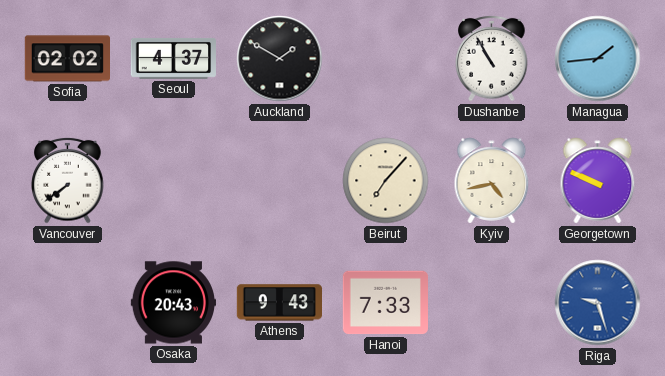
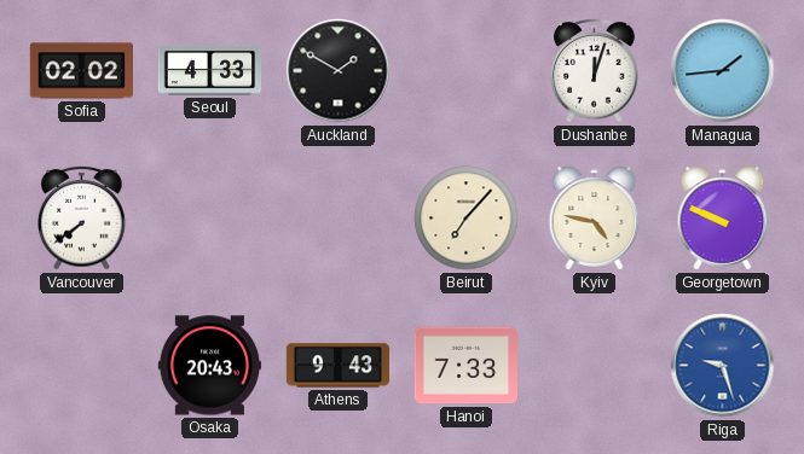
Seoul: 4:37 -> 4:33
Dushanbe: 10:55 -> 12:03
Kyiv: 4:43 -> 4:47
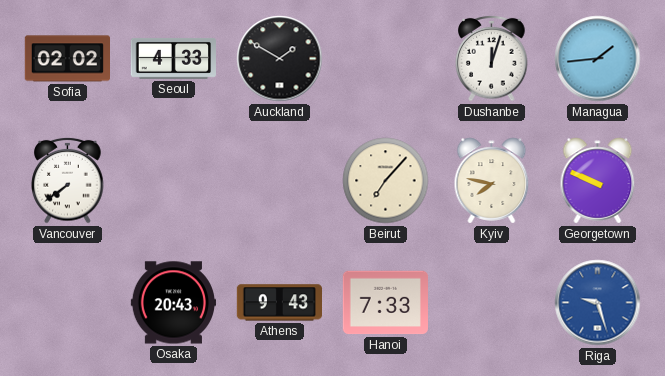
Kyiv: 4:47 -> 7:47
